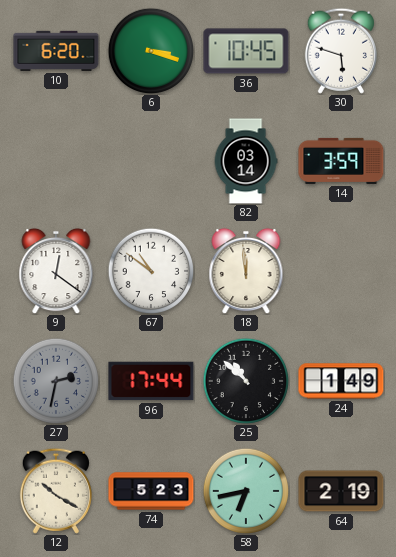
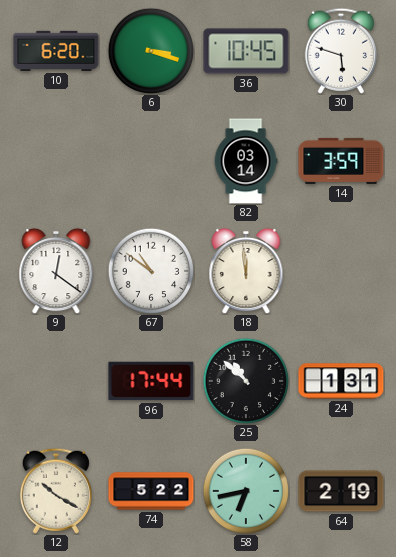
27: 2:32 -> none
24: 1:49 -> 1:31
74: 5:23 -> 5:22
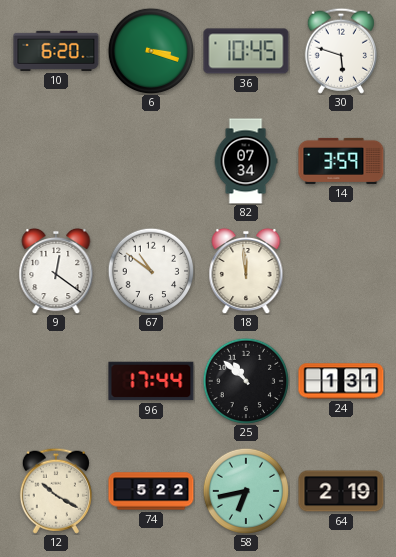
82: 03:14 -> 07:34
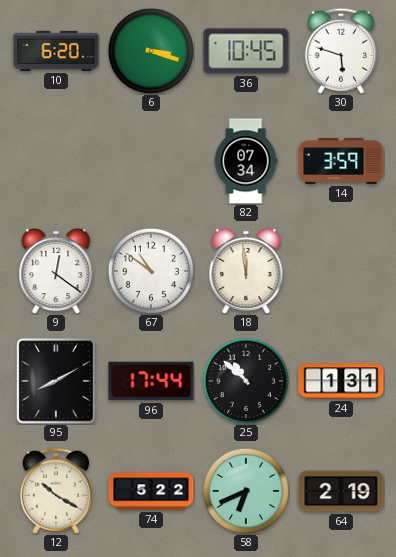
95: none -> 8:10
58: 6:43 -> 6:41
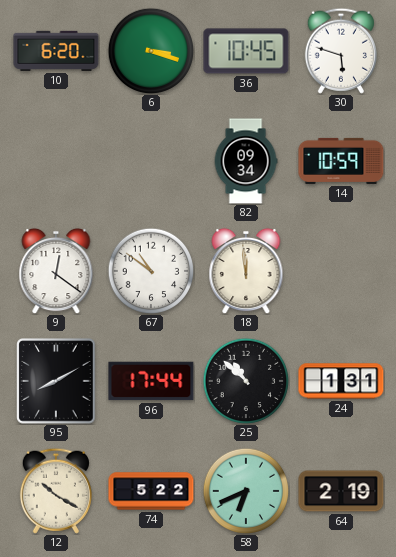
82: 07:34 -> 09:34
14: 3:59 -> 10:59
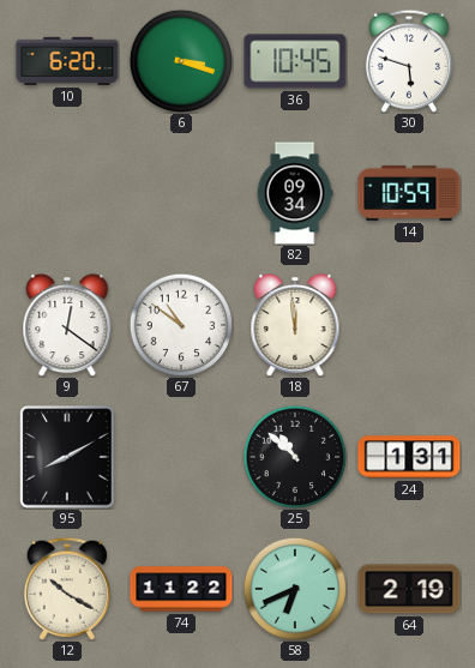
96: 17:44 -> none
74: 5:22 -> 11:22
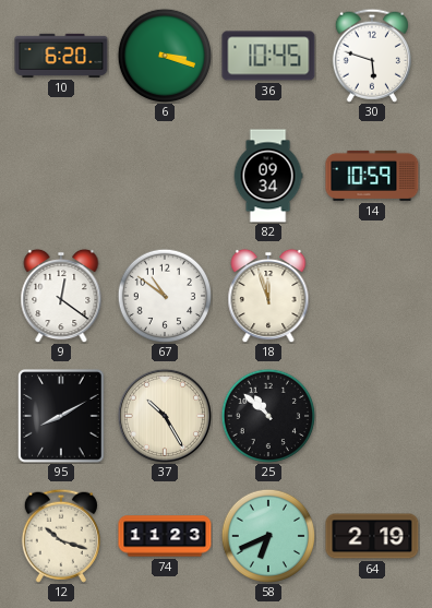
18: 11:59 -> 11:57
37: none -> 10:25
24: 1:31 -> none
12: 10:20 -> 10:18
74: 11:22 -> 11:23
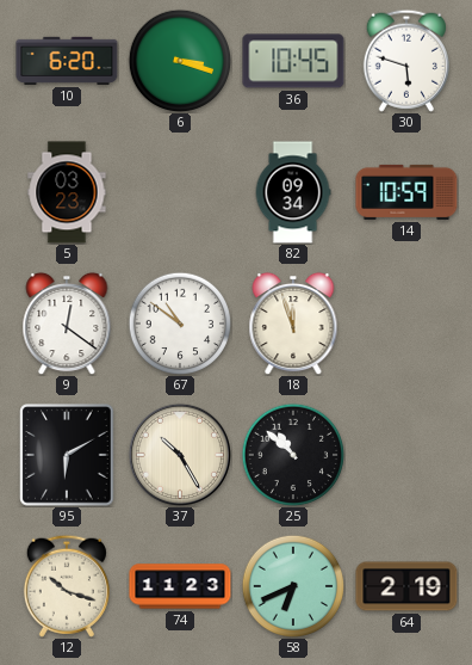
5: none -> 03:23
95: 8:10 -> 6:10
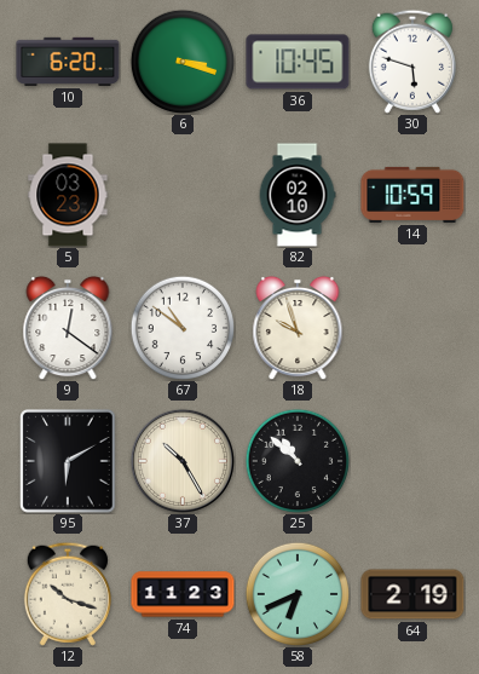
82: 09:34 -> 02:10
18: 11:57 -> 9:57
